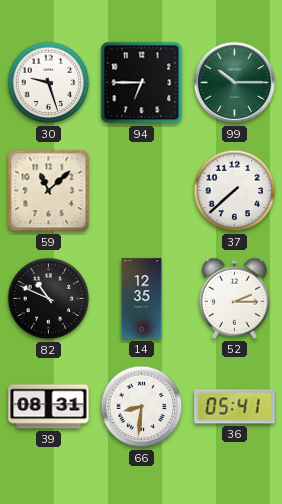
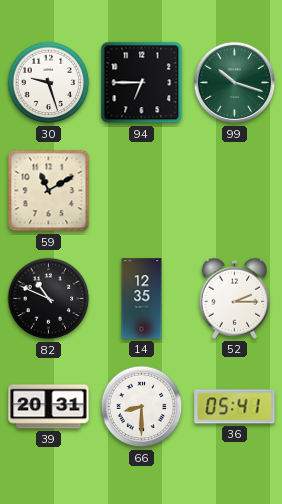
99: 10:15 -> 10:18
59: 11:08 -> 11:10
37: 7:38 -> none
39: 08:31 -> 20:31
66: 8:31 -> 8:30
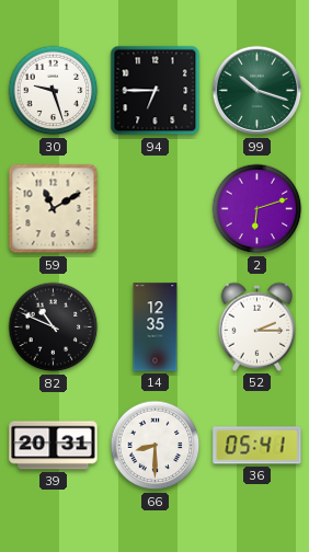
2: none -> 6:12
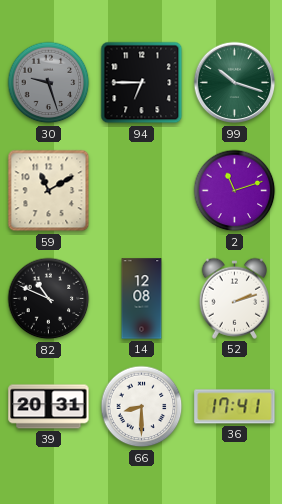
30 dial: white -> grey
2: 6:12 -> 11:12
14: 12:35 -> 12:08
52: 2:15 -> 2:12
36: 05:41 -> 17:41
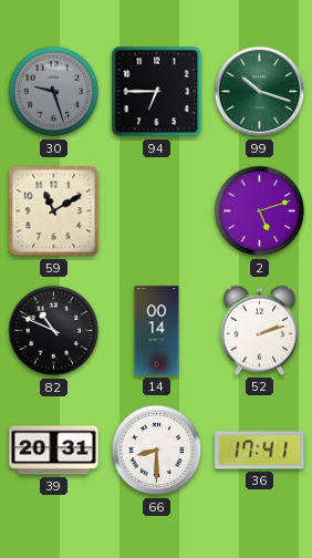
2: 11:12 -> 5:12
14: 12:08 -> 00:14
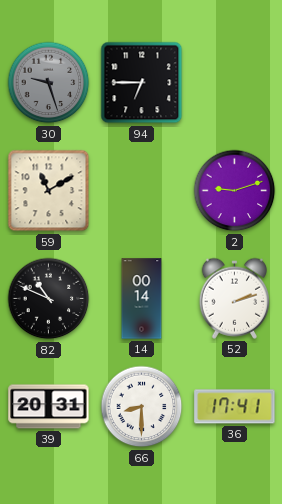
99: 10:18 -> none
2: 5:12 -> 9:12
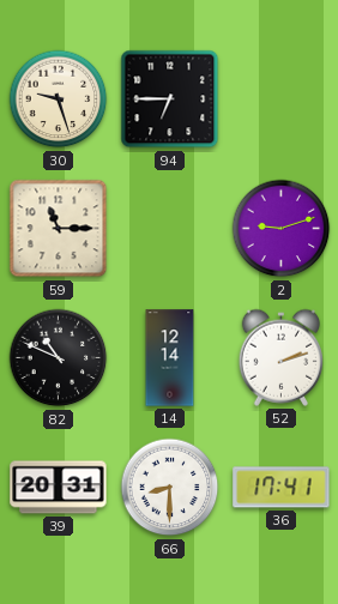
30 dial: grey -> cream
59: 11:10 -> 11:15
14: 00:14 -> 12:14
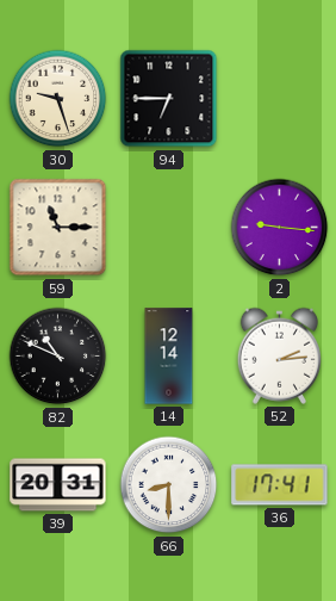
2: 9:12 -> 9:16
52: 2:12 -> 2:14
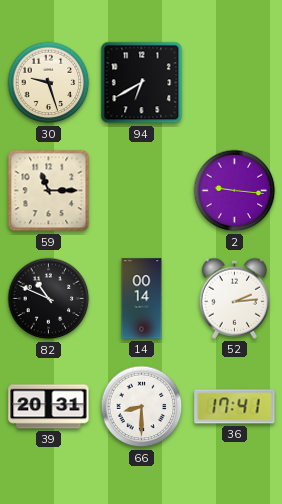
94: 6:45 -> 6:40
14: 12:14 -> 00:14
